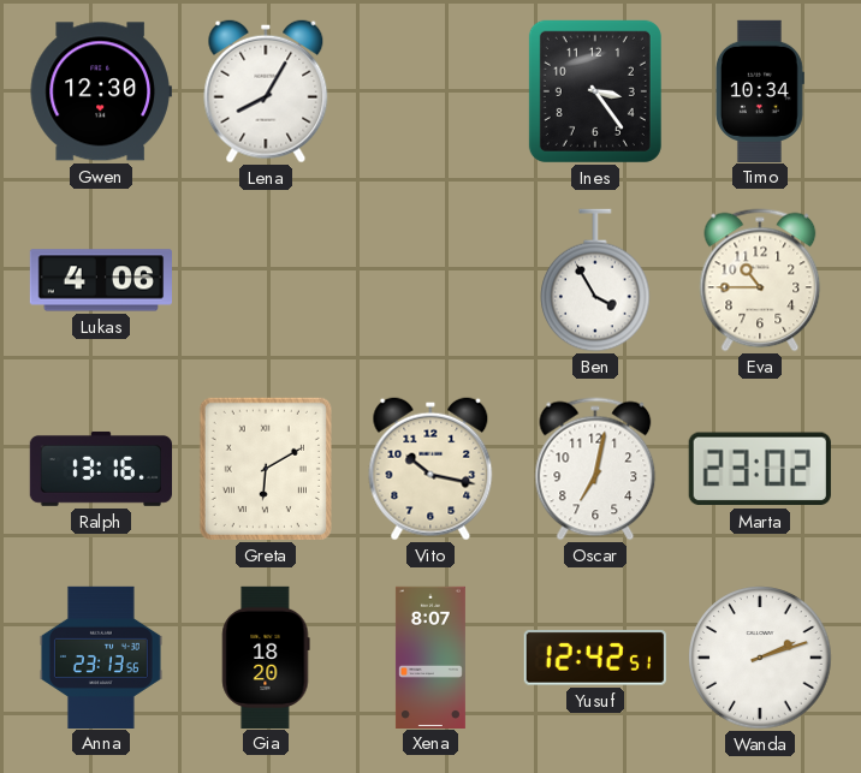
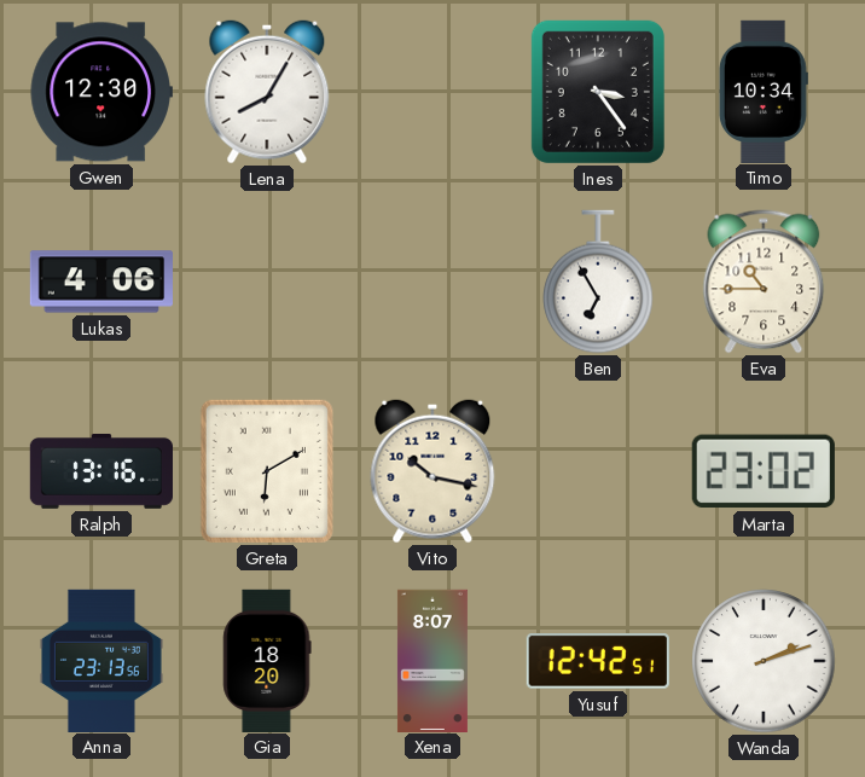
Ben: 3:55 -> 6:55
Oscar: 7:02 -> none
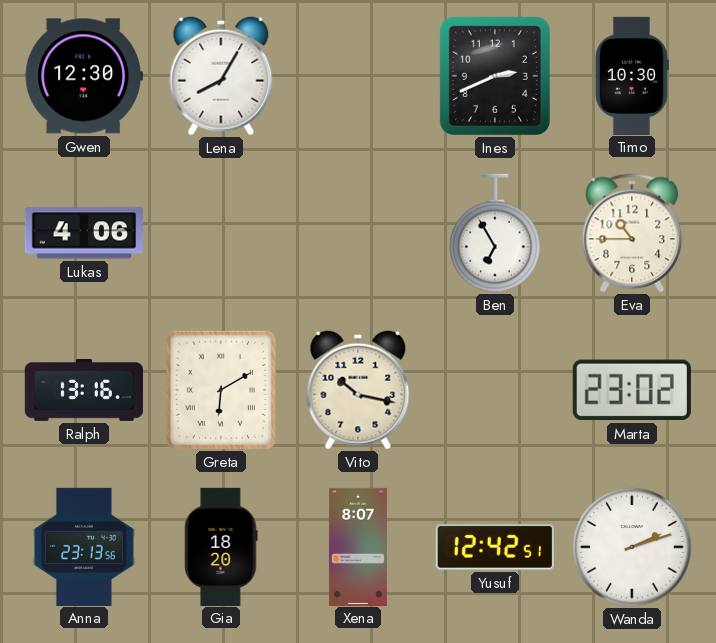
Ines: 3:24 -> 2:41
Timo: 10:34 -> 10:30
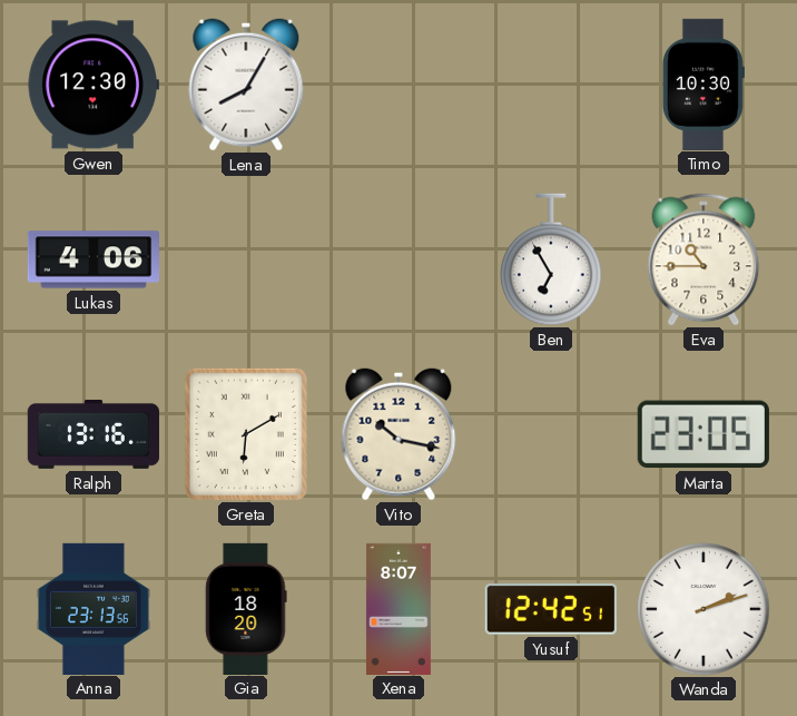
Ines: 2:41 -> none
Marta: 23:02 -> 23:05
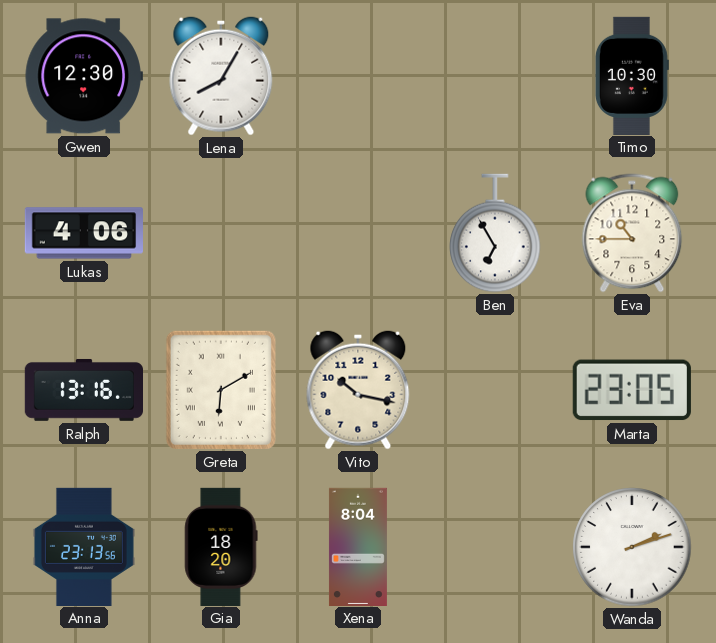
Xena: 8:07 -> 8:04
Yusuf: 12:42 -> none
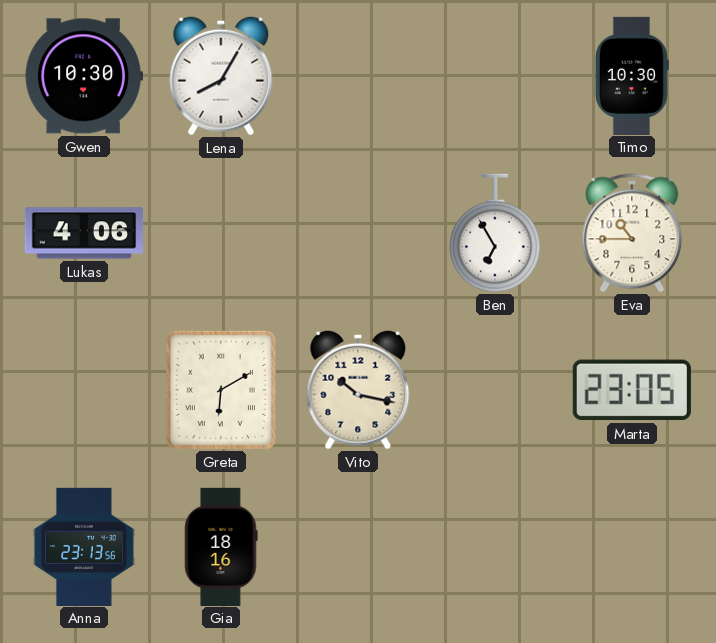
Gwen: 12:30 -> 10:30
Ralph: 13:16 -> none
Gia: 18:20 -> 18:16
Xena: 8:04 -> none
Wanda: 2:12 -> none
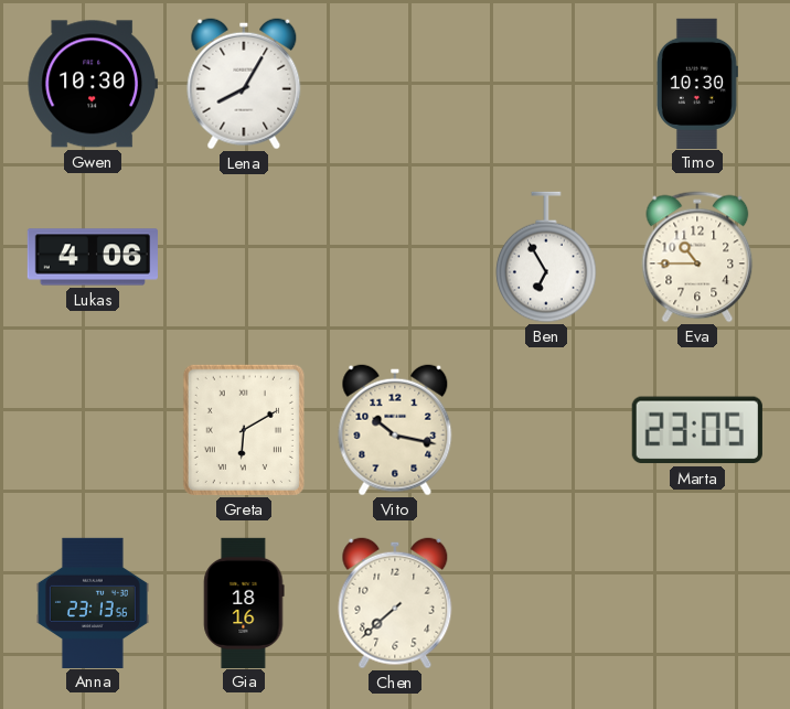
Chen: none -> 7:38
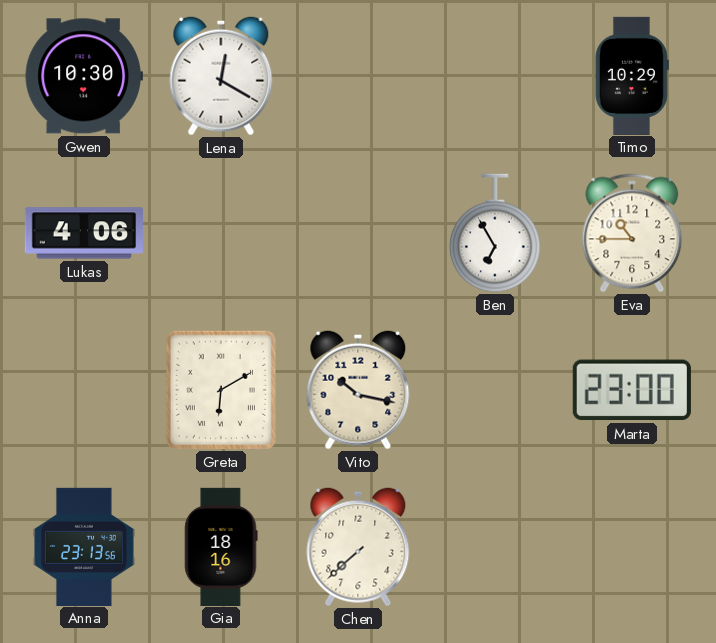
Lena: 8:05 -> 12:20
Timo: 10:30 -> 10:29
Marta: 23:05 -> 23:00
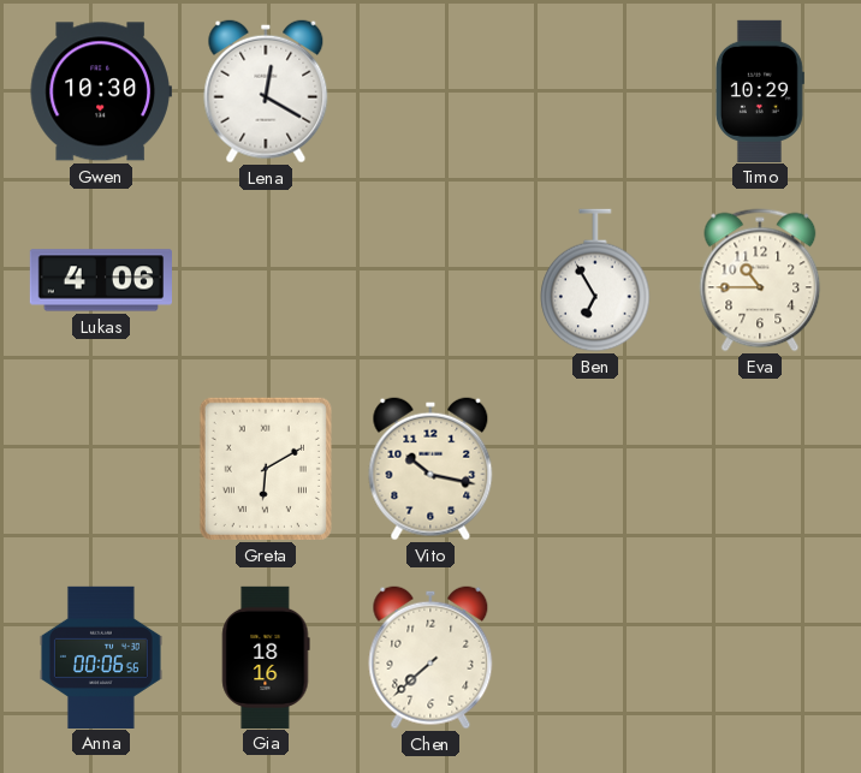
Marta: 23:00 -> none
Anna: 23:13 -> 00:06
